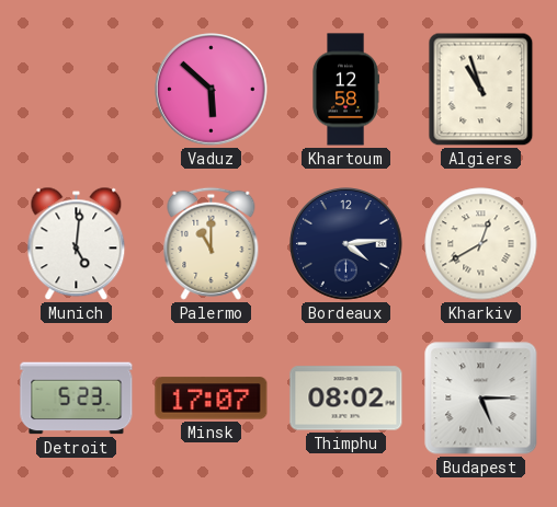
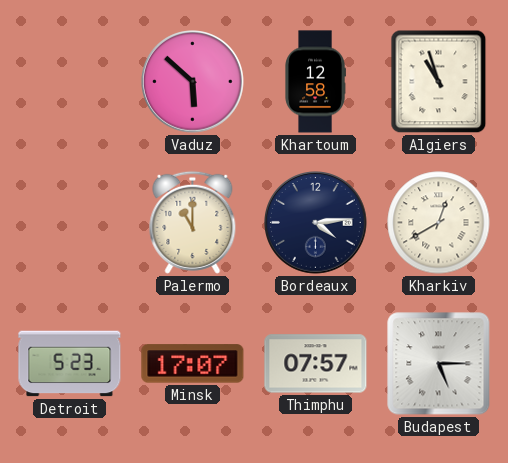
Munich: 5:01 -> none
Thimphu: 08:02 -> 07:57
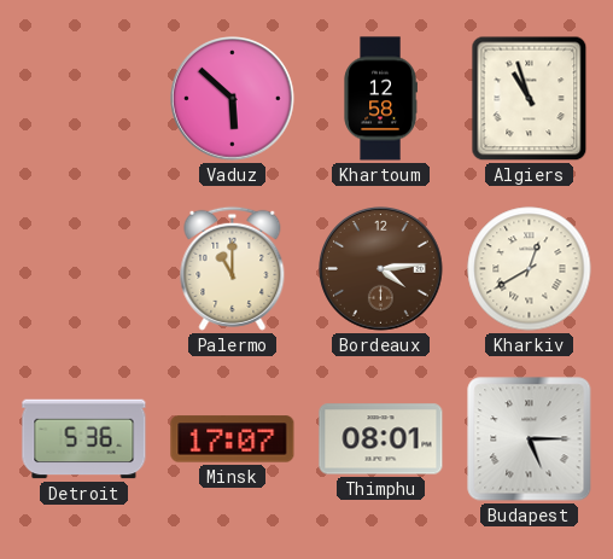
Bordeaux dial: navy -> brown
Detroit: 5:23 -> 5:36
Thimphu: 07:57 -> 08:01
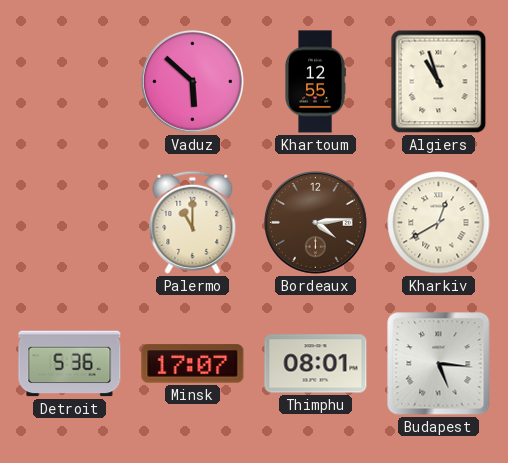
Khartoum: 12:58 -> 12:55
Budapest: 5:15 -> 5:16
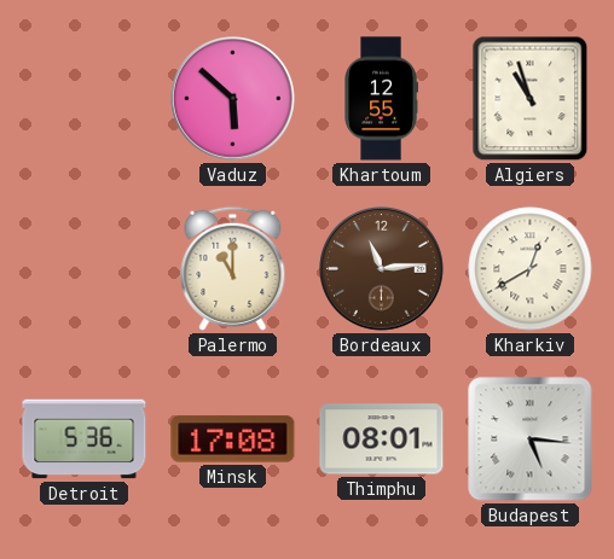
Bordeaux: 4:14 -> 11:14
Minsk: 17:07 -> 17:08
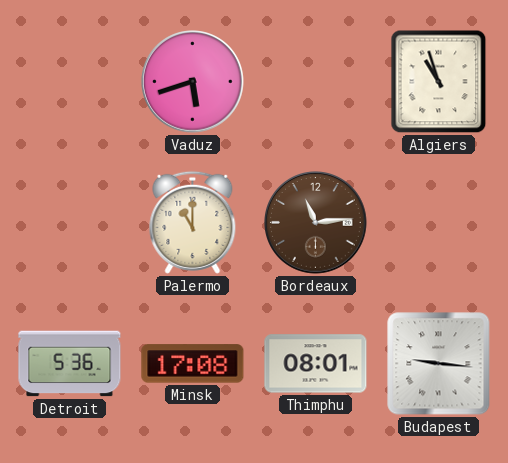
Vaduz: 5:52 -> 5:42
Khartoum: 12:55 -> none
Kharkiv: 12:40 -> none
Budapest: 5:16 -> 9:16
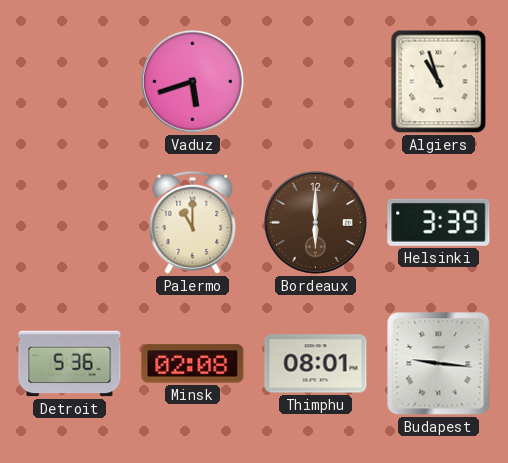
Bordeaux: 11:14 -> 6:00
Helsinki: none -> 3:39
Minsk: 17:08 -> 02:08
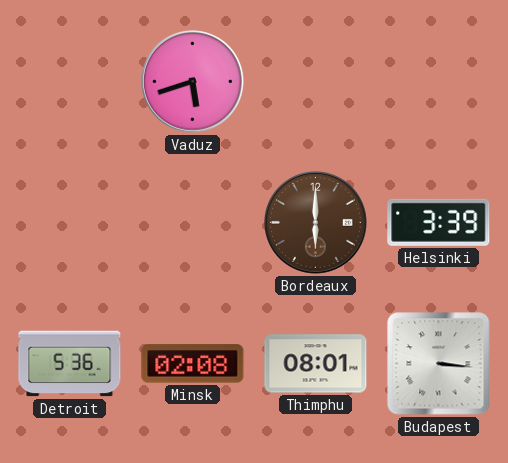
Algiers: 10:57 -> none
Palermo: 11:00 -> none
Budapest: 9:16 -> 3:16
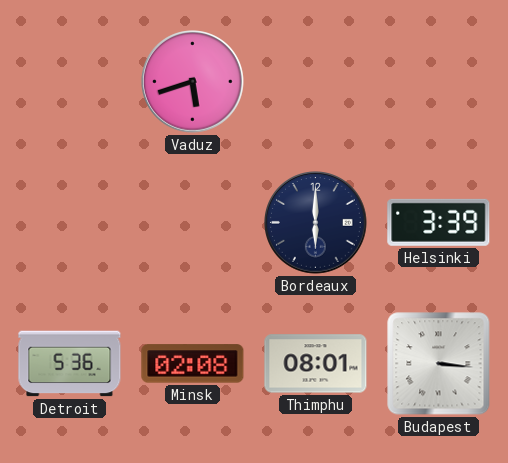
Bordeaux dial: brown -> navy
